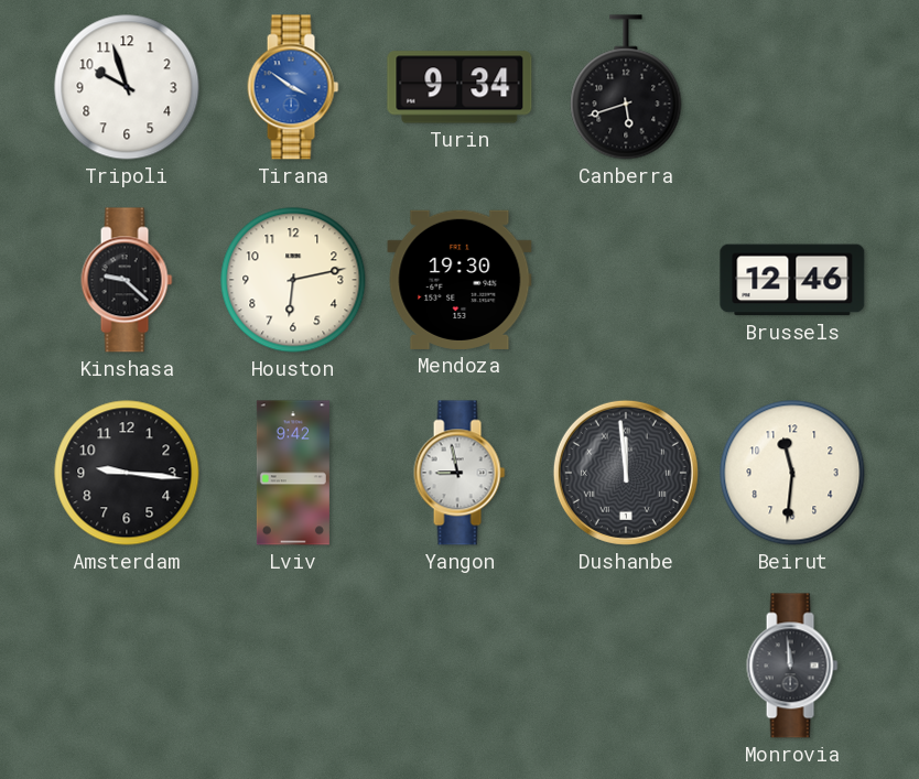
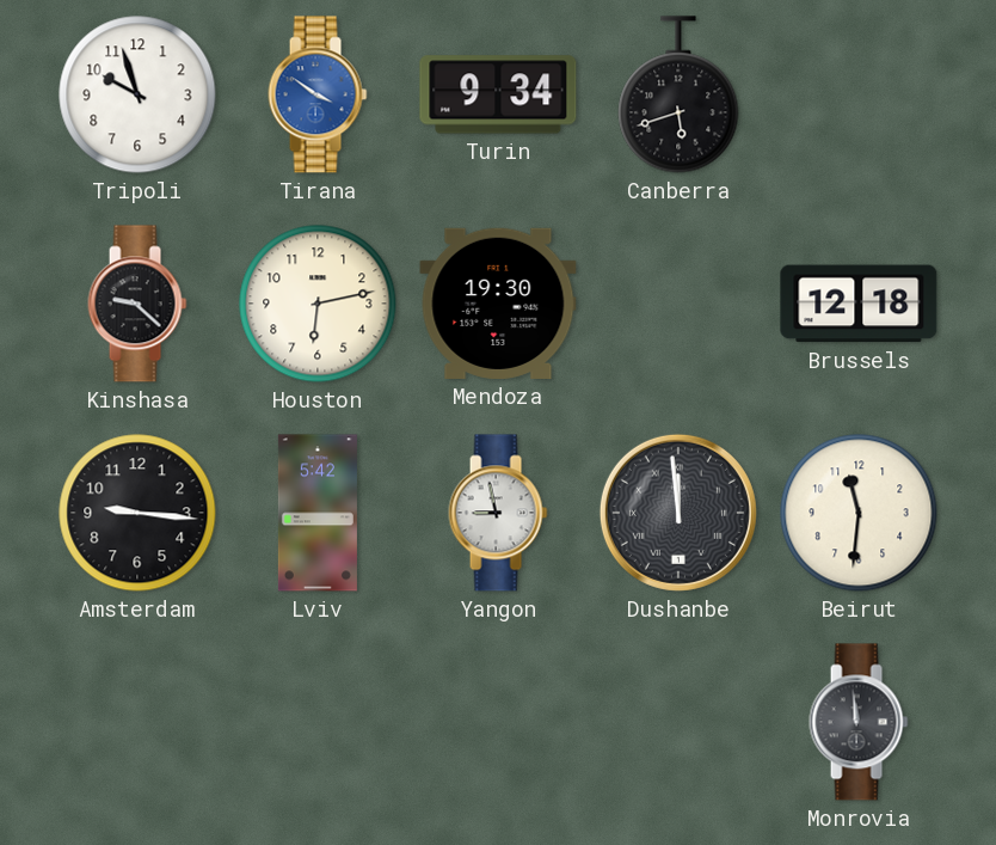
Brussels: 12:46 -> 12:18
Lviv: 9:42 -> 5:42
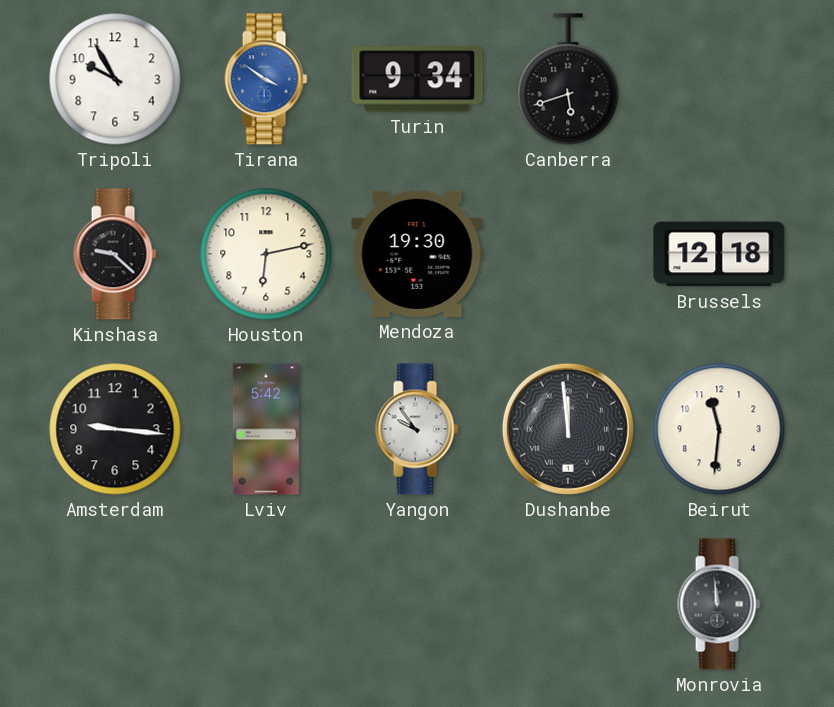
Tripoli: 9:57 -> 9:55
Yangon: 8:58 -> 9:54
